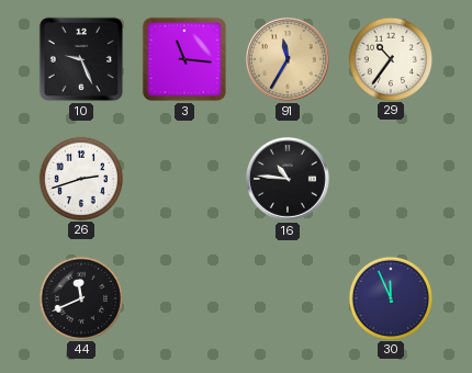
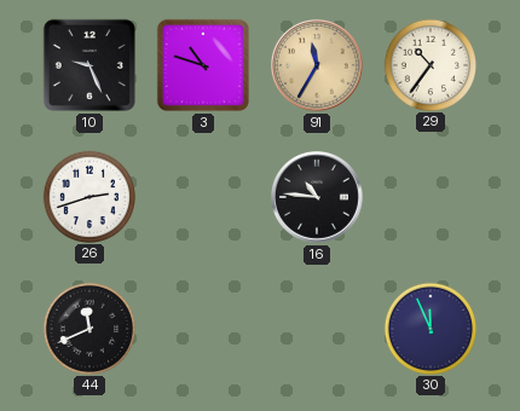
3: 11:16 -> 10:48
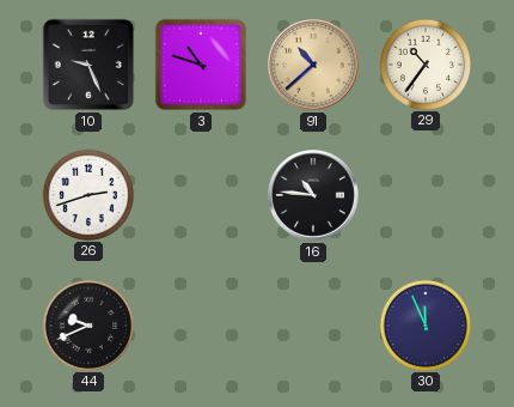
91: 11:35 -> 10:38
44: 11:41 -> 9:41
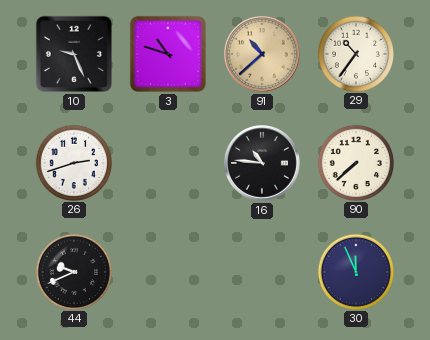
90: none -> 7:38
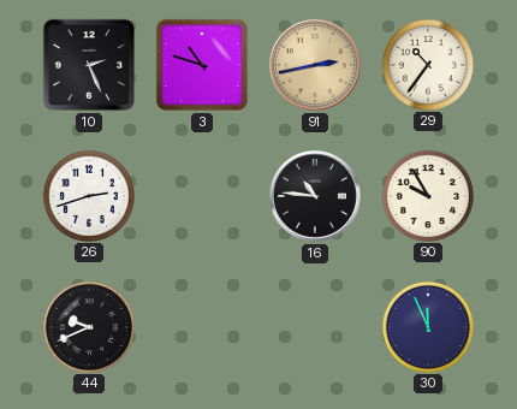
10: 9:26 -> 2:26
91: 10:38 -> 2:43
90: 7:38 -> 9:55
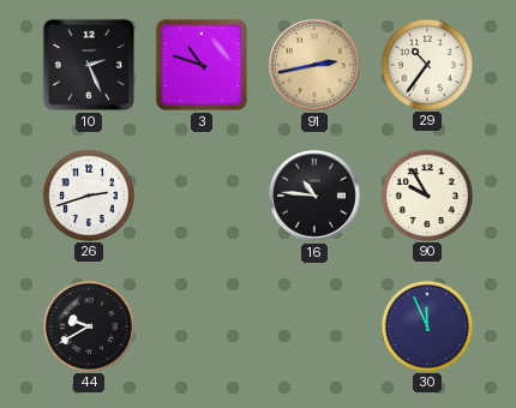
44: 9:41 -> 9:40
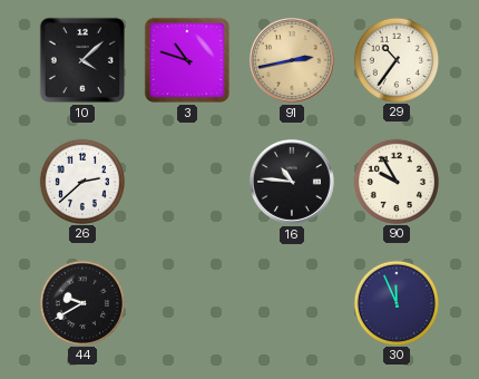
10: 2:26 -> 4:08
26: 2:42 -> 2:38
